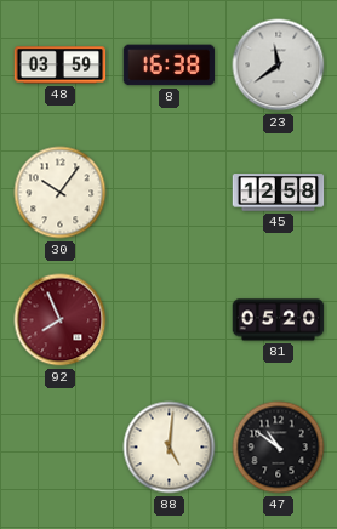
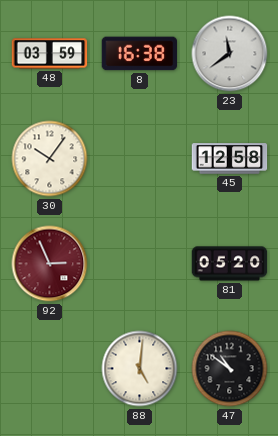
92: 7:56 -> 2:56
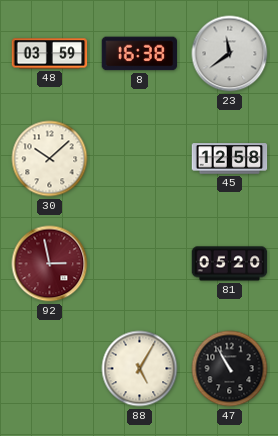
30: 10:06 -> 10:08
92: 2:56 -> 2:58
88: 5:01 -> 5:05
47: 10:51 -> 10:55
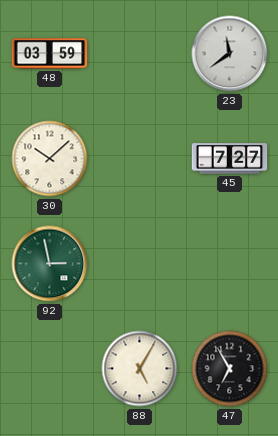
8: 16:38 -> none
45: 12:58 -> 7:27
92 dial: burgundy -> green
81: 05:20 -> none
47: 10:55 -> 6:55
